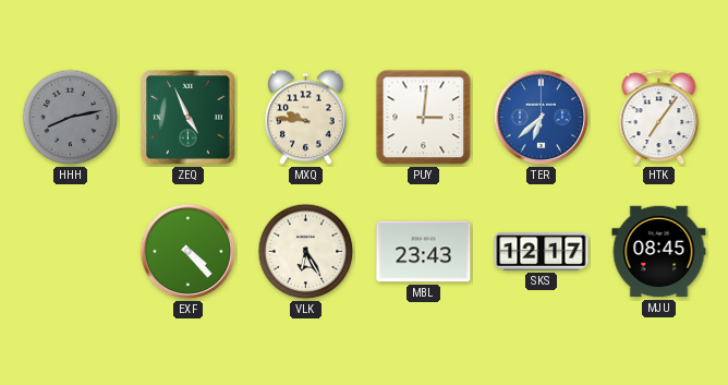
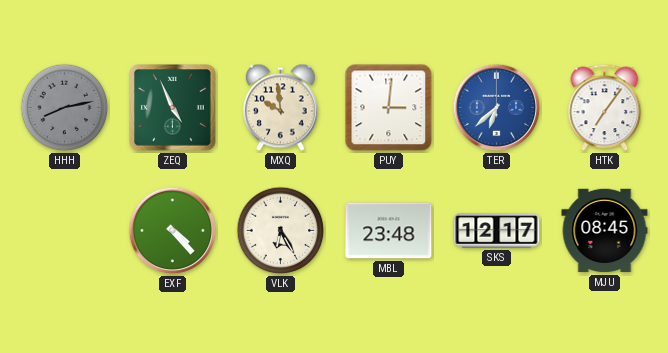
MXQ: 9:46 -> 9:59
MBL: 23:43 -> 23:48
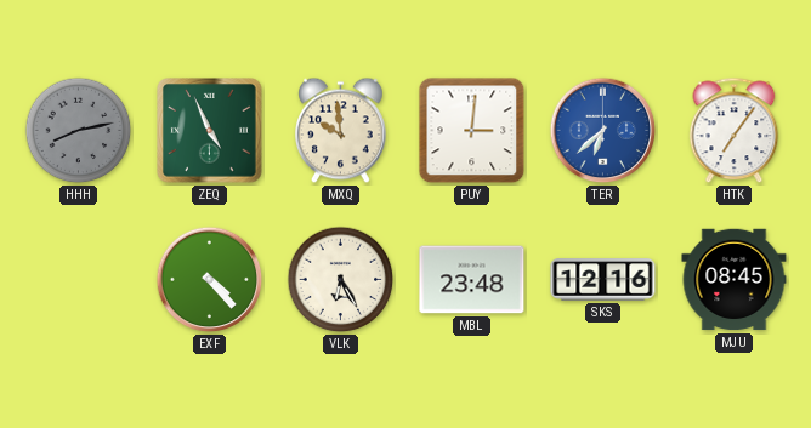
SKS: 12:17 -> 12:16
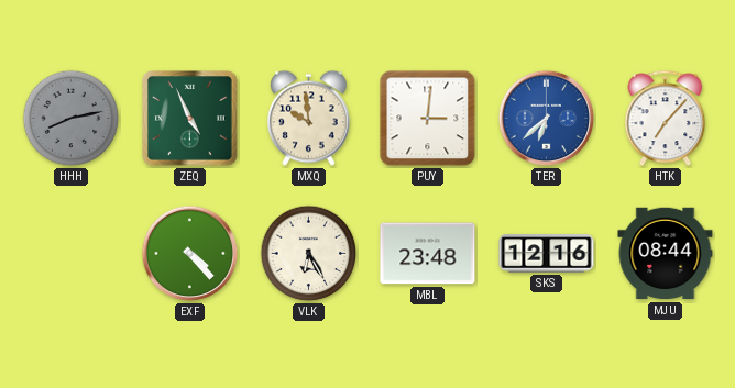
HTK: 7:06 -> 7:07
MJU: 08:45 -> 08:44
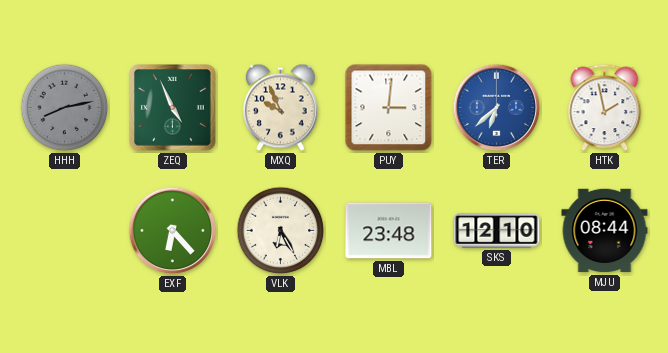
MXQ: 9:59 -> 9:56
HTK: 7:07 -> 1:58
EXF: 4:23 -> 6:23
SKS: 12:16 -> 12:10
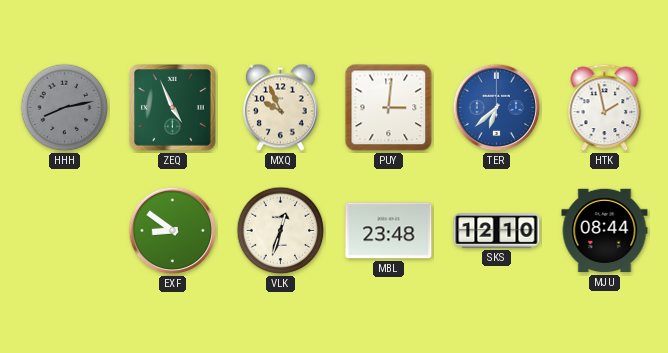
EXF: 6:23 -> 8:51
VLK: 6:25 -> 12:33
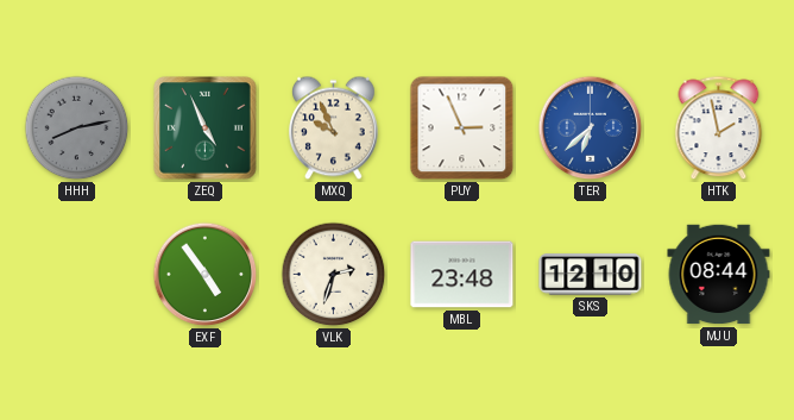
PUY: 3:01 -> 2:56
EXF: 8:51 -> 4:54
VLK: 12:33 -> 2:33
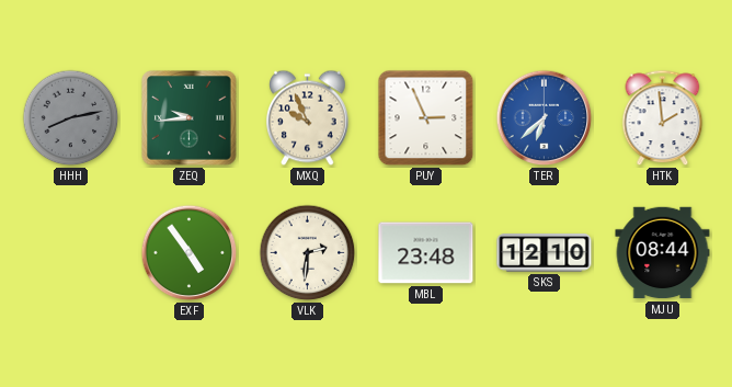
ZEQ: 4:56 -> 9:44
HTK: 1:58 -> 1:59
VLK: 2:33 -> 2:31
